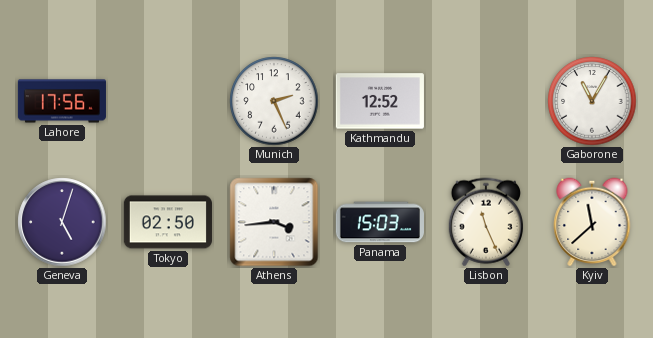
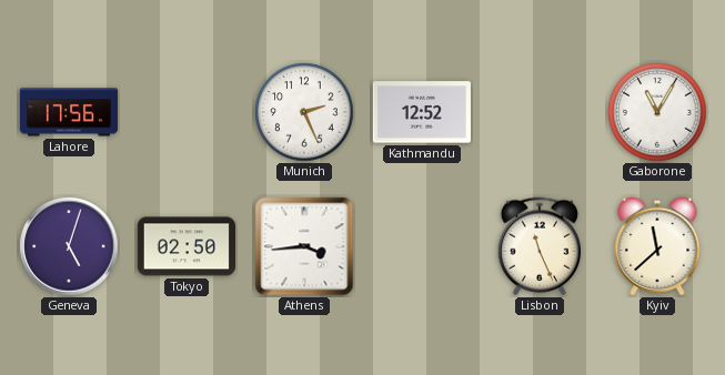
Panama: 15:03 -> none
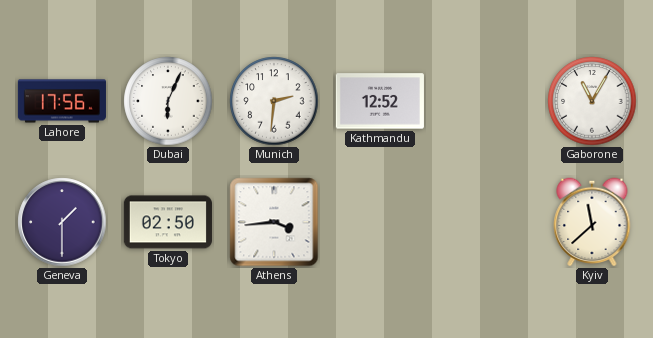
Dubai: none -> 6:04
Munich: 2:26 -> 2:31
Geneva: 5:03 -> 1:30
Lisbon: 11:26 -> none
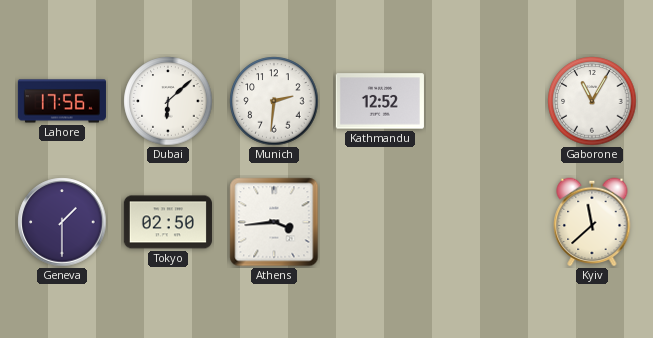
Dubai: 6:04 -> 6:08
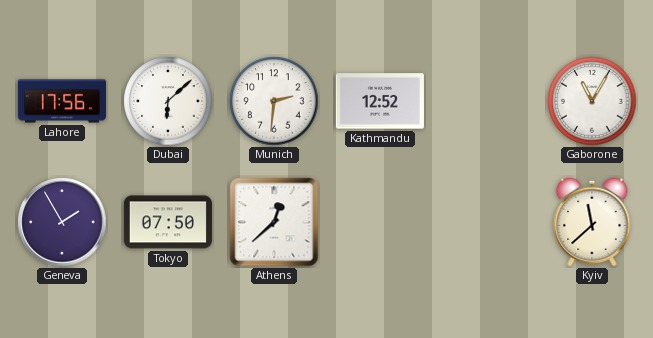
Geneva: 1:30 -> 1:55
Tokyo: 02:50 -> 07:50
Athens: 3:44 -> 12:38
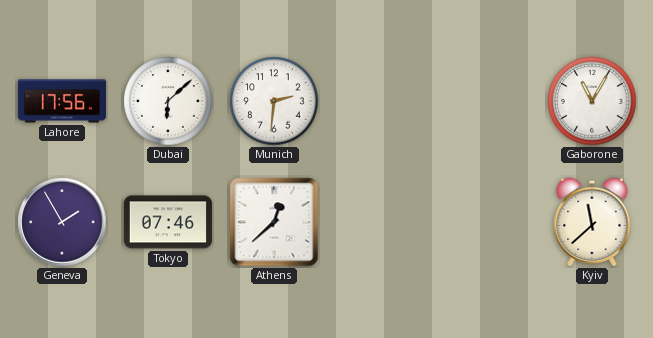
Kathmandu: 12:52 -> none
Tokyo: 07:50 -> 07:46
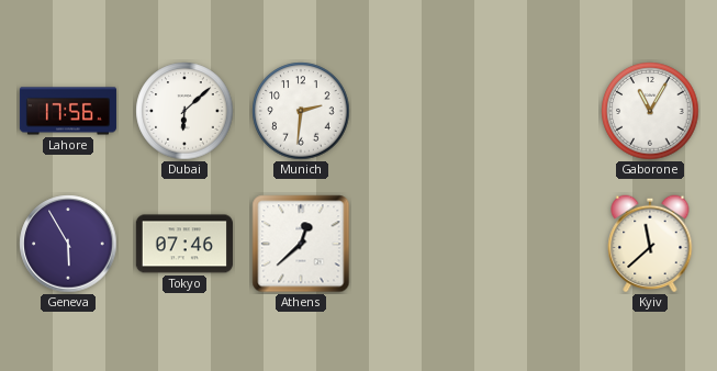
Geneva: 1:55 -> 5:55
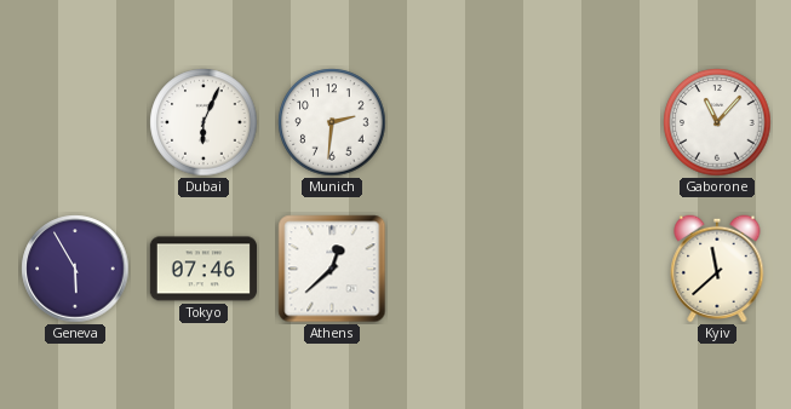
Lahore: 17:56 -> none
Dubai: 6:08 -> 6:04
Gaborone: 11:05 -> 11:07
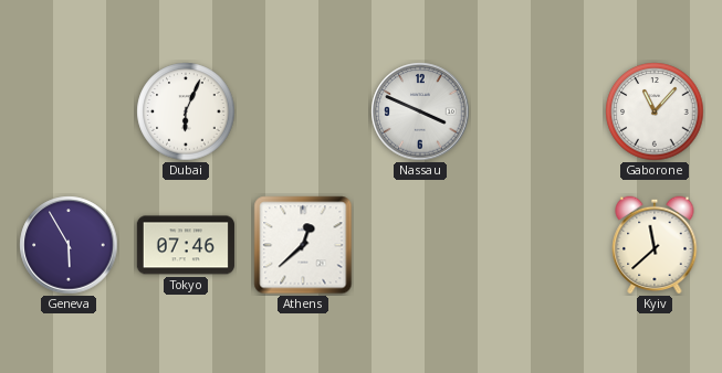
Munich: 2:31 -> none
Nassau: none -> 3:49
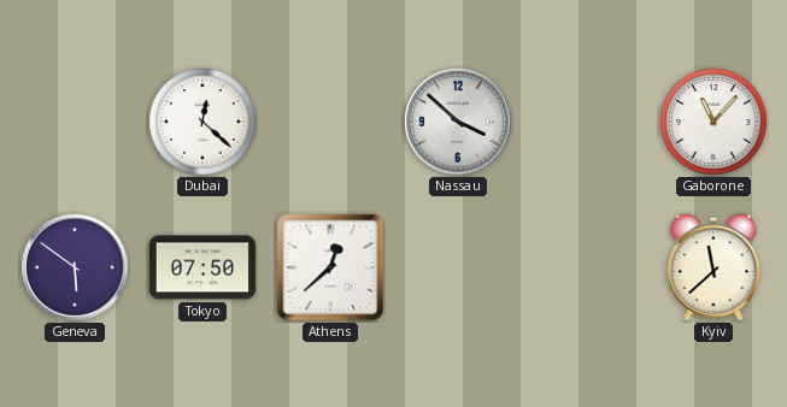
Dubai: 6:04 -> 12:22
Nassau: 3:49 -> 3:52
Geneva: 5:55 -> 5:51
Tokyo: 07:46 -> 07:50
